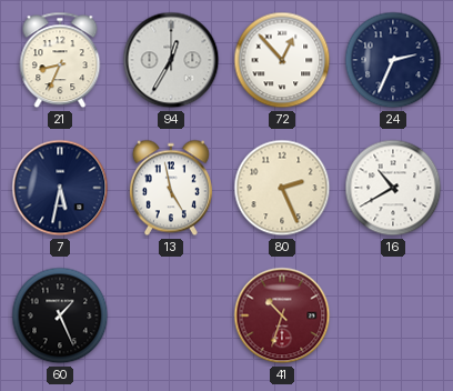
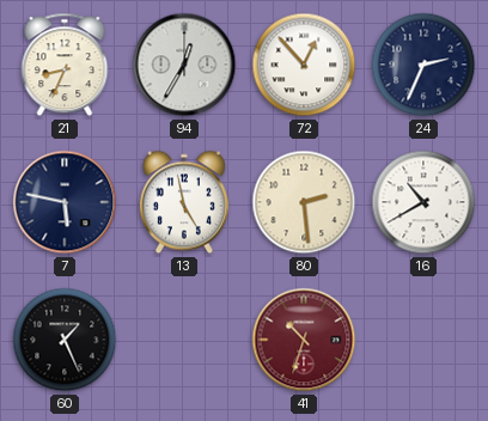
7: 5:32 -> 5:47
80: 2:26 -> 2:29
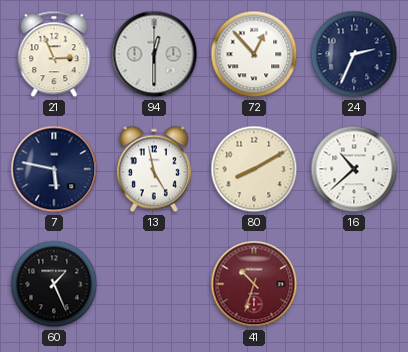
21: 8:34 -> 2:56
94: 12:35 -> 12:30
80: 2:29 -> 8:10
16: 10:40 -> 10:38
